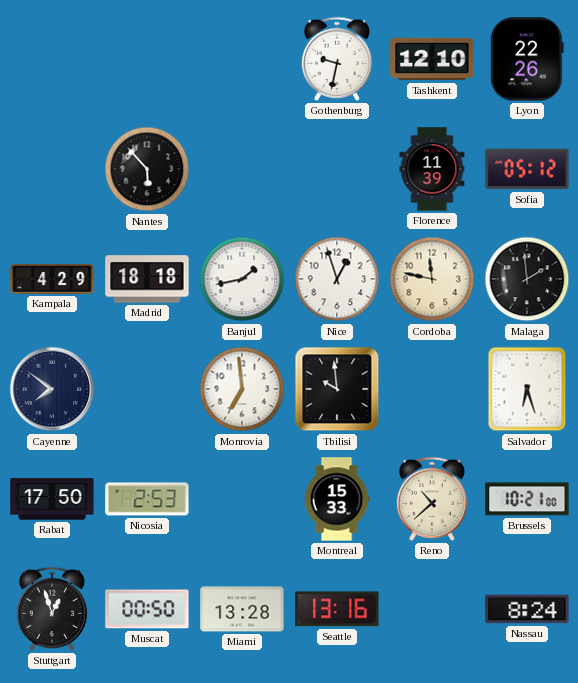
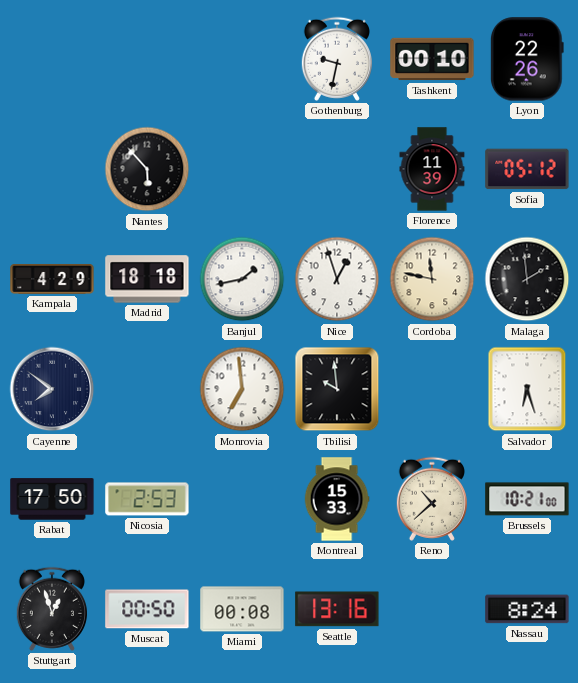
Tashkent: 12:10 -> 00:10
Miami: 13:28 -> 00:08
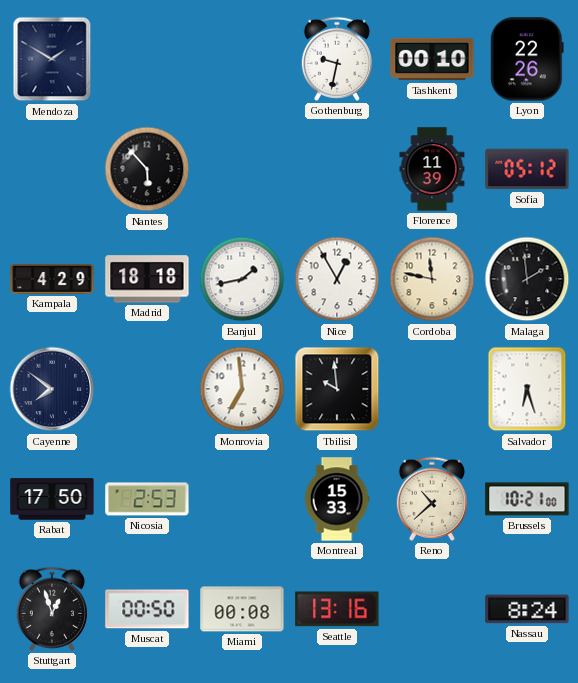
Mendoza: none -> 1:50
Nice: 12:57 -> 12:55
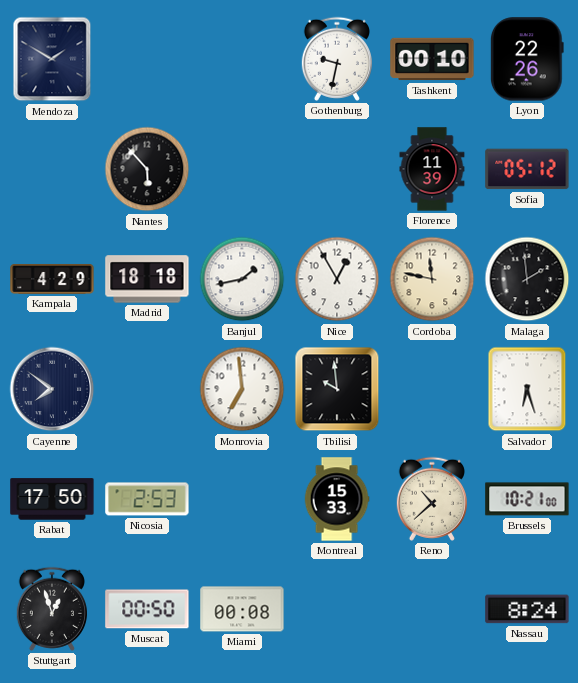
Seattle: 13:16 -> none
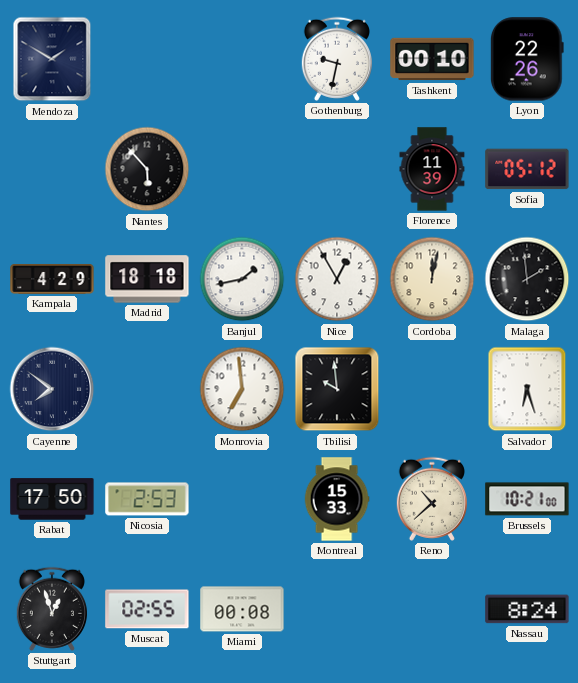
Cordoba: 11:47 -> 12:02
Muscat: 00:50 -> 02:55
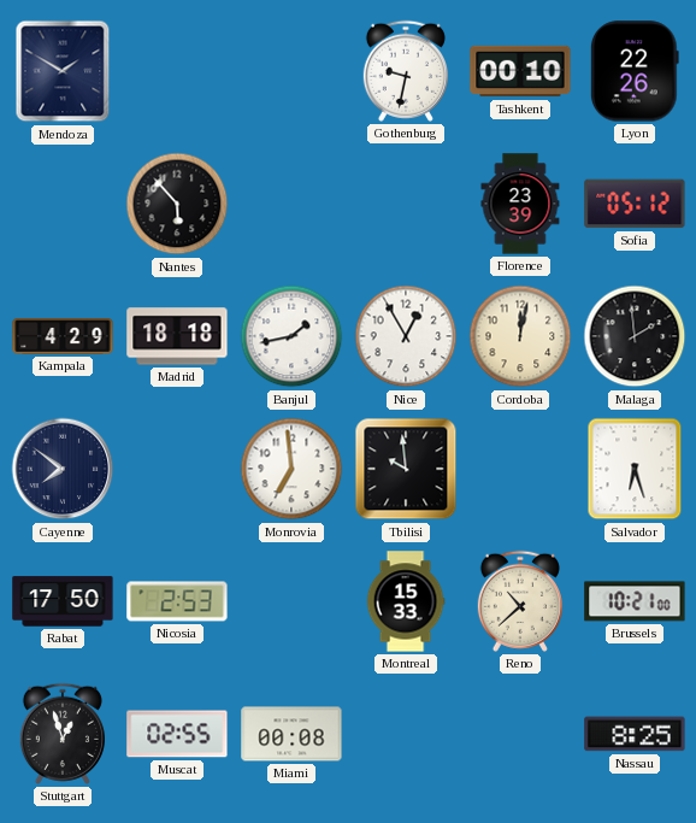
Florence: 11:39 -> 23:39
Nassau: 8:24 -> 8:25
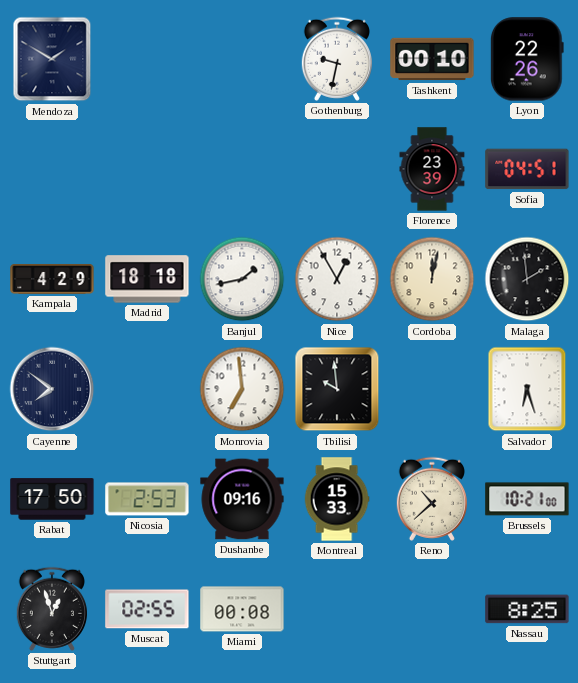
Nantes: 5:53 -> none
Sofia: 05:12 -> 04:51
Dushanbe: none -> 09:16
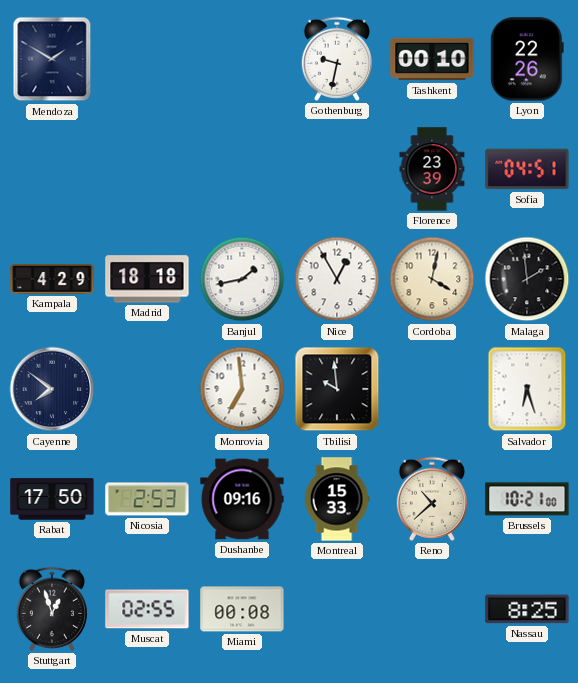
Cordoba: 12:02 -> 4:02
